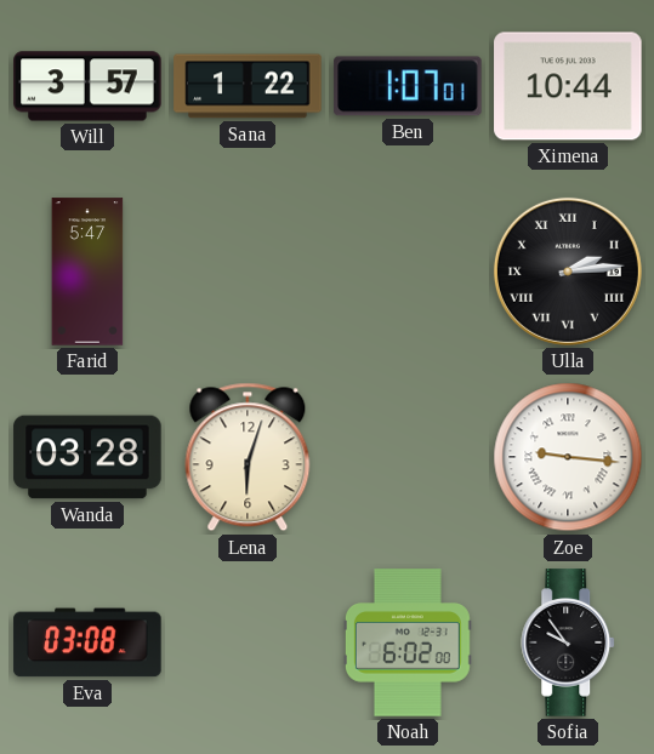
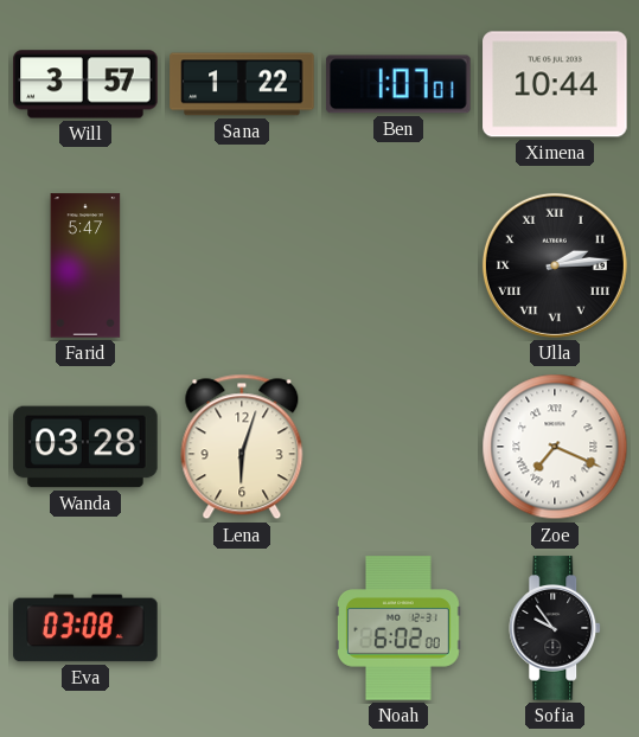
Zoe: 9:16 -> 7:19
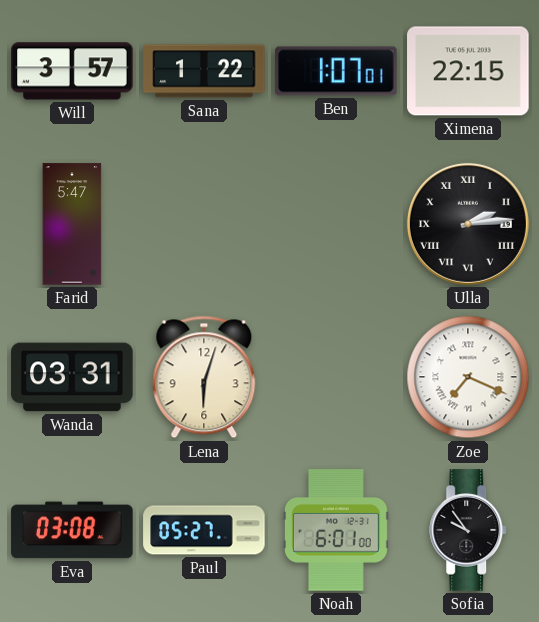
Ximena: 10:44 -> 22:15
Wanda: 03:28 -> 03:31
Paul: none -> 05:27
Noah: 6:02 -> 6:01
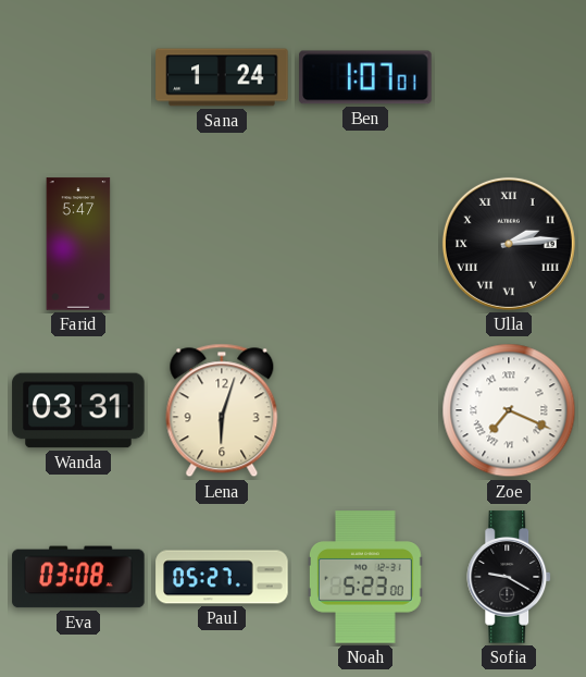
Will: 3:57 -> none
Sana: 1:22 -> 1:24
Ximena: 22:15 -> none
Noah: 6:01 -> 5:23
Sofia: 9:54 -> 9:20
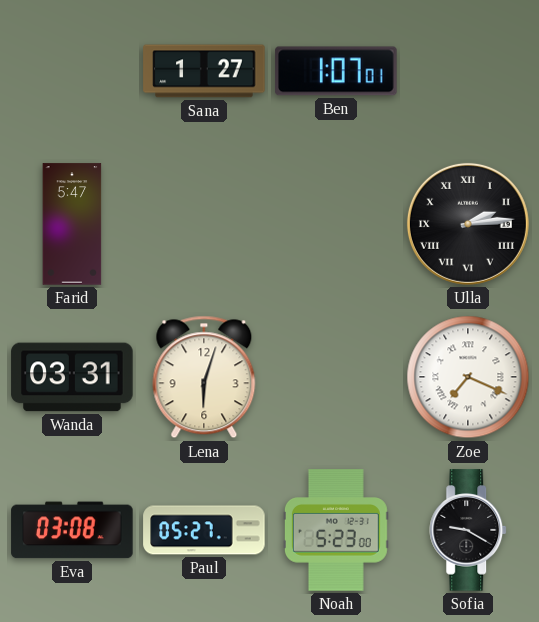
Sana: 1:24 -> 1:27
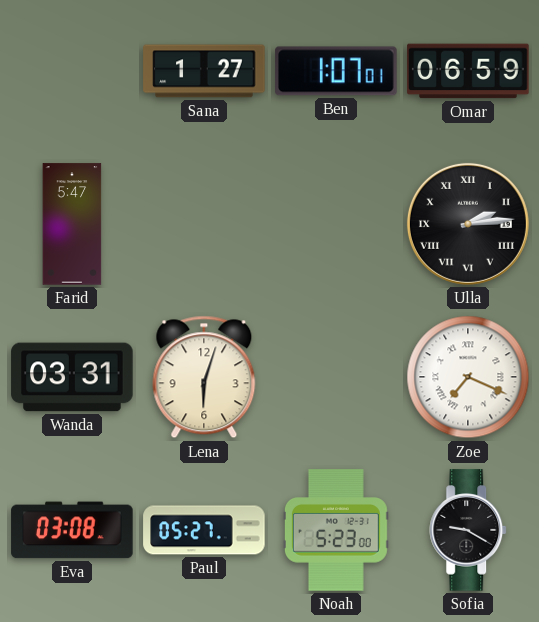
Omar: none -> 06:59
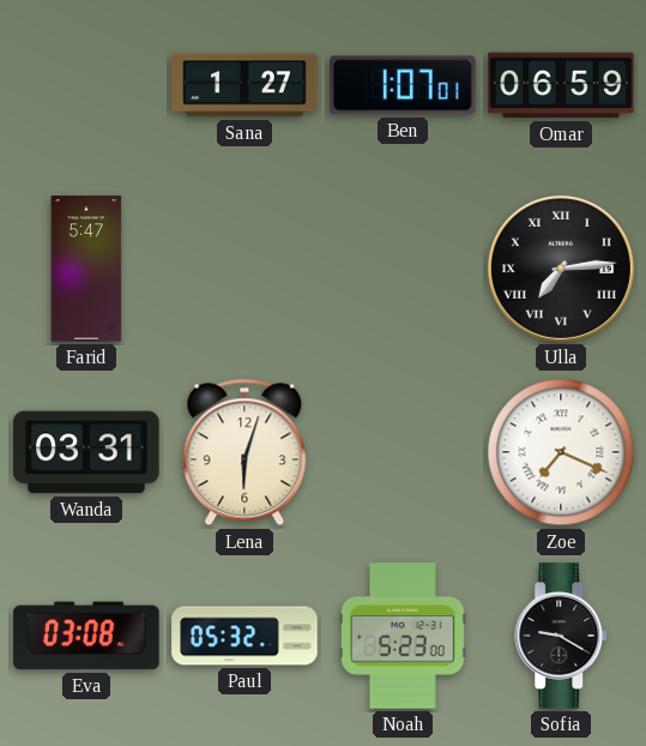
Ulla: 2:14 -> 7:14
Paul: 05:27 -> 05:32
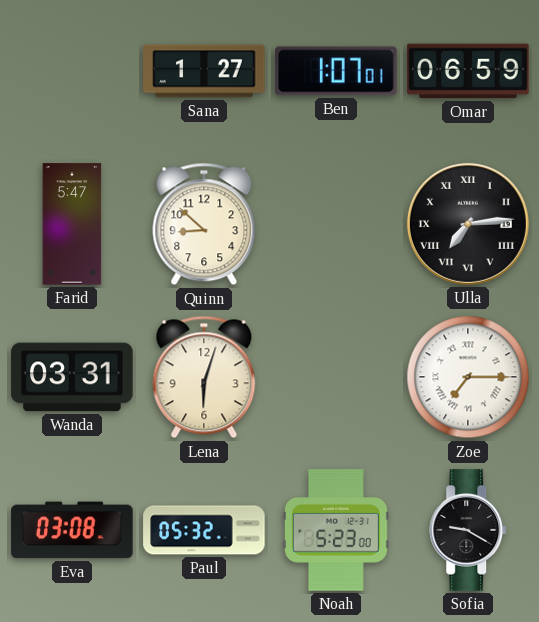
Quinn: none -> 8:52
Zoe: 7:19 -> 7:15
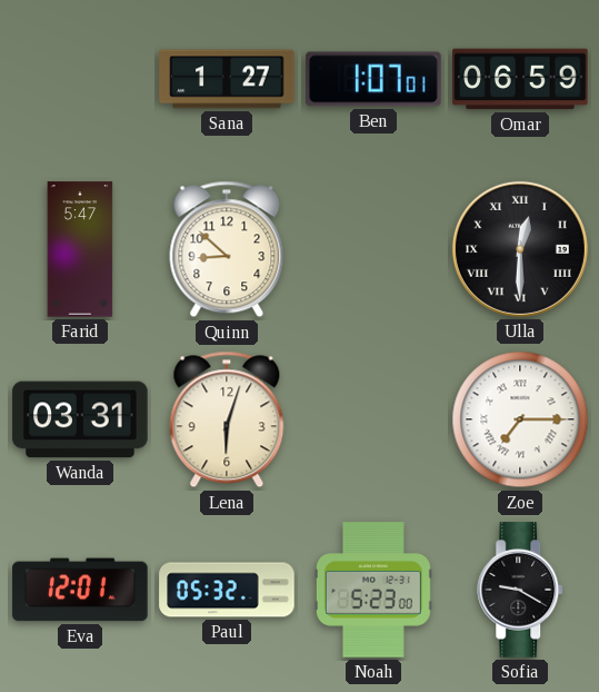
Ulla: 7:14 -> 12:30
Eva: 03:08 -> 12:01
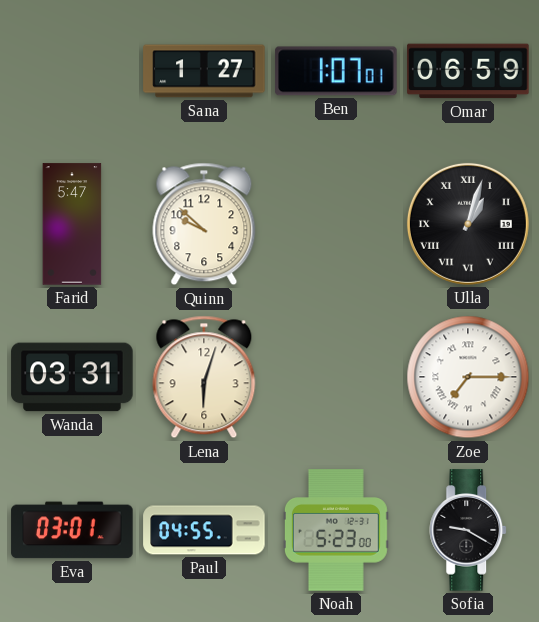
Quinn: 8:52 -> 9:52
Ulla: 12:30 -> 1:03
Eva: 12:01 -> 03:01
Paul: 05:32 -> 04:55
